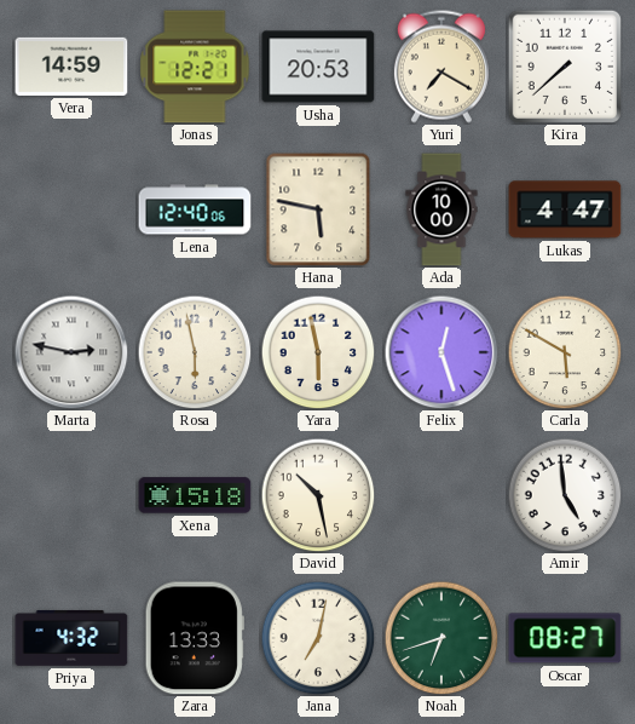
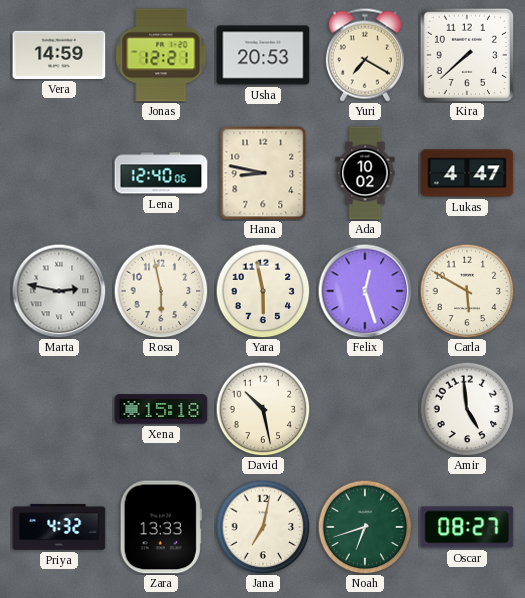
Hana: 5:47 -> 8:47
Ada: 10:00 -> 10:02
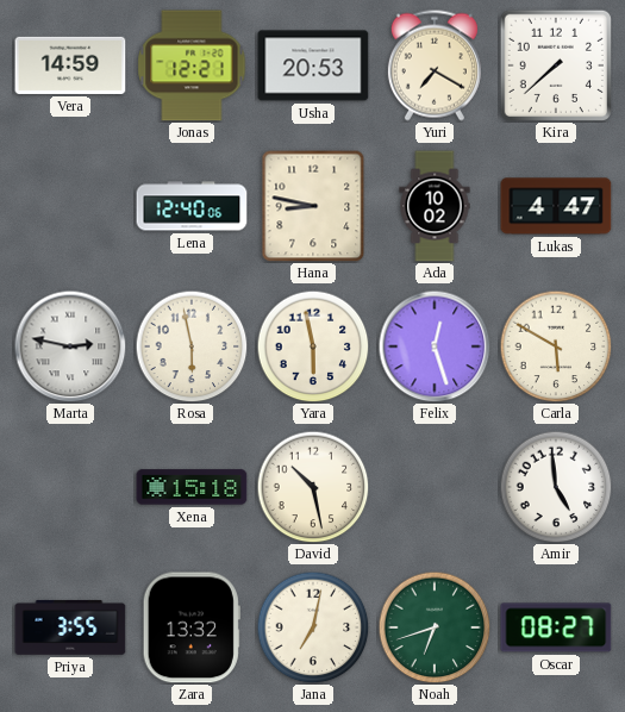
Priya: 4:32 -> 3:55
Zara: 13:33 -> 13:32
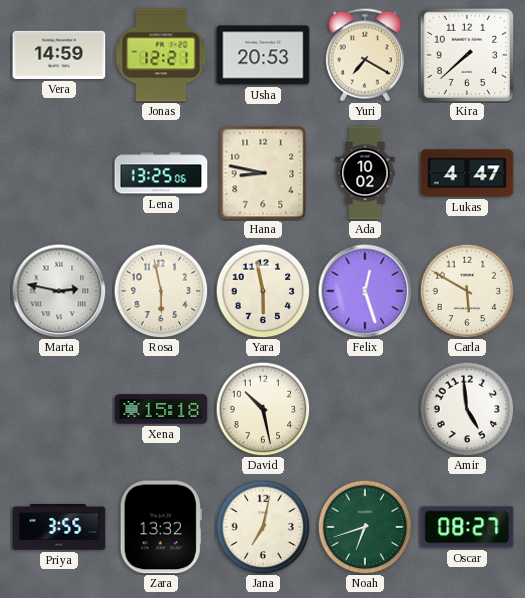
Lena: 12:40 -> 13:25
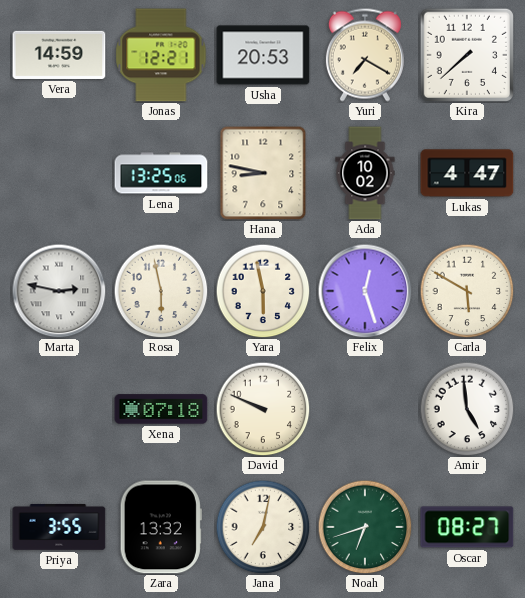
Xena: 15:18 -> 07:18
David: 10:28 -> 9:49
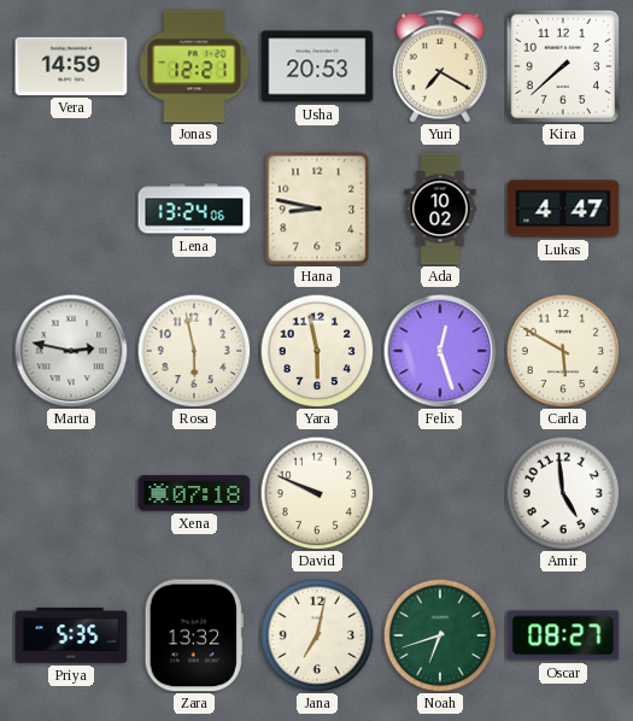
Lena: 13:25 -> 13:24
Priya: 3:55 -> 5:35
